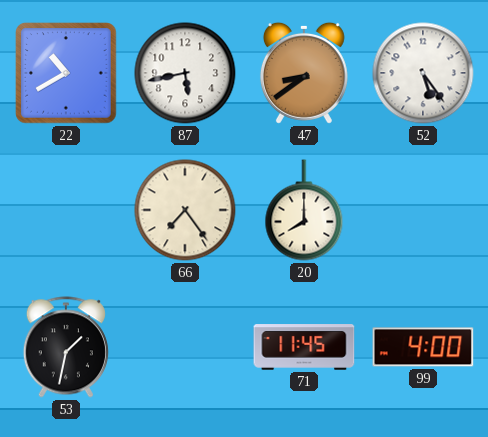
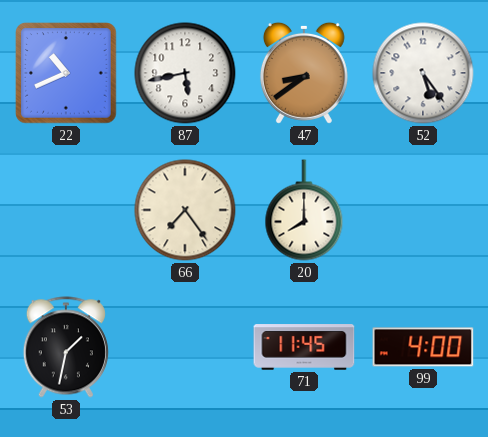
22: 10:40 -> 10:41
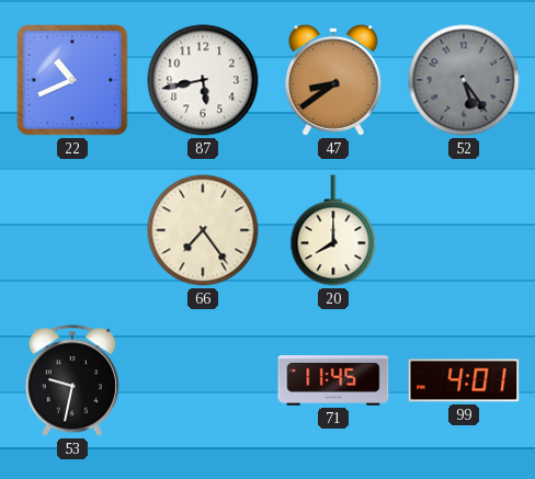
52 dial: white -> grey
53: 1:32 -> 9:32
99: 4:00 -> 4:01
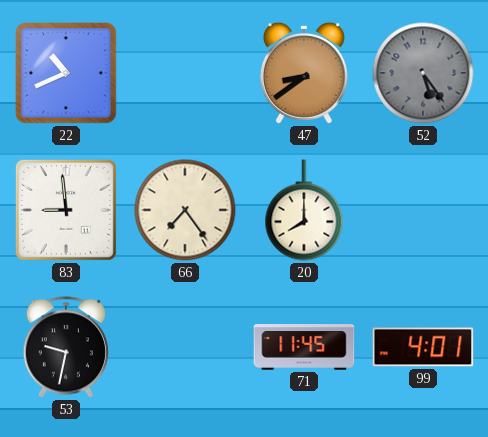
87: 5:43 -> none
83: none -> 8:59
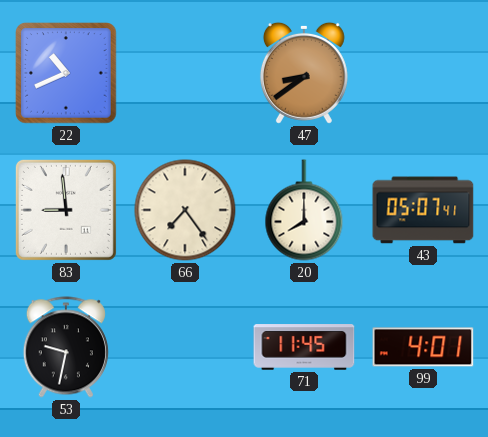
52: 5:24 -> none
43: none -> 05:07
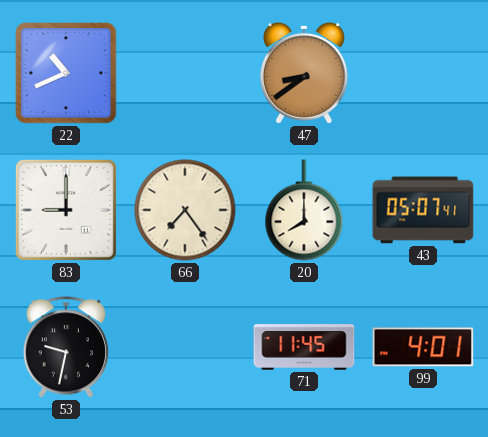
83: 8:59 -> 9:00
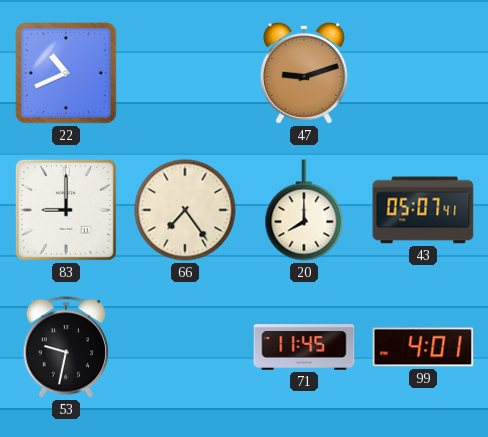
47: 8:39 -> 9:12
